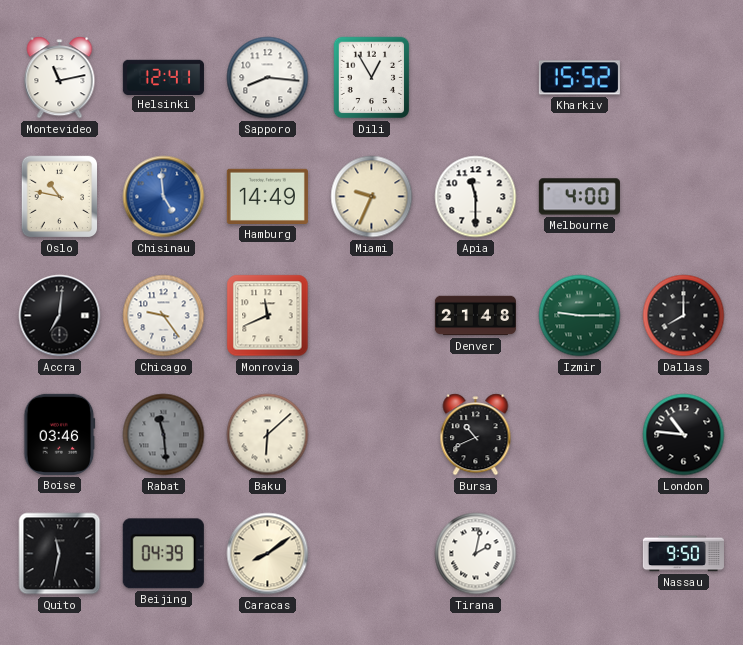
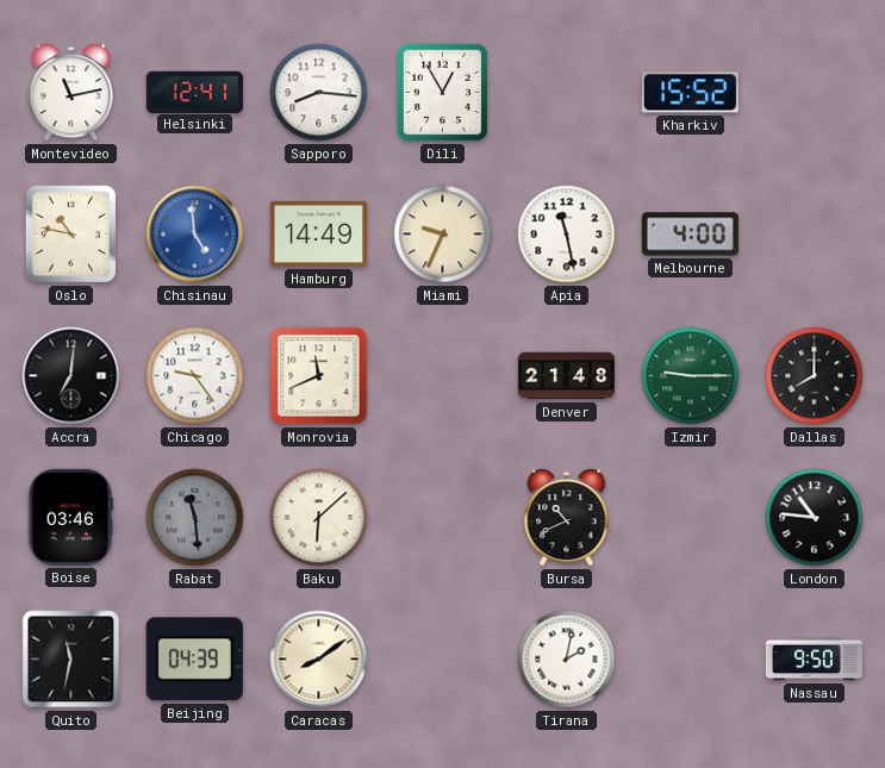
Apia: 11:30 -> 11:28
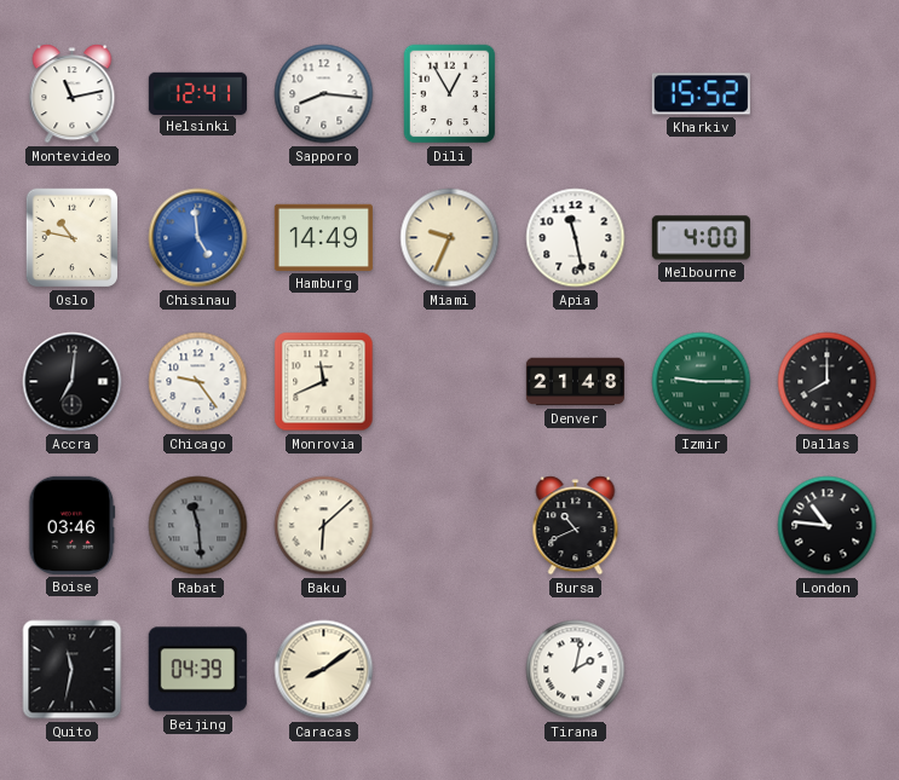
Nassau: 9:50 -> none
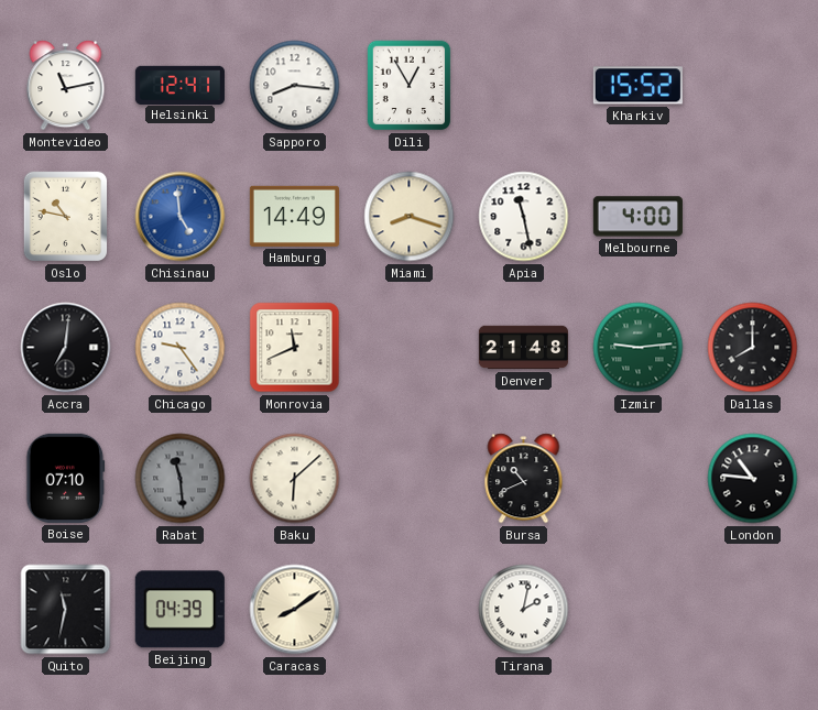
Miami: 9:34 -> 8:18
Izmir: 9:15 -> 9:14
Boise: 03:46 -> 07:10
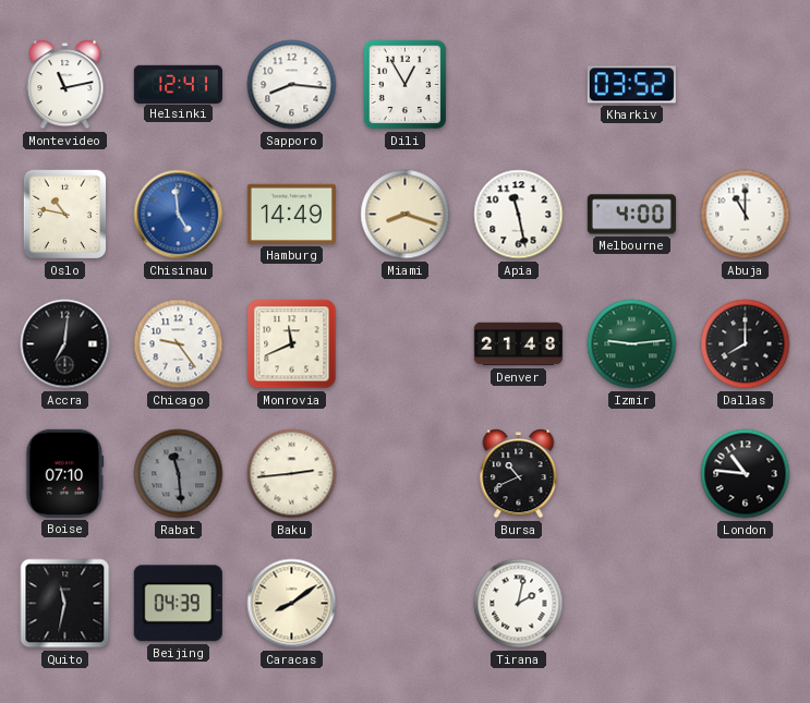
Kharkiv: 15:52 -> 03:52
Abuja: none -> 11:00
Baku: 6:08 -> 2:44
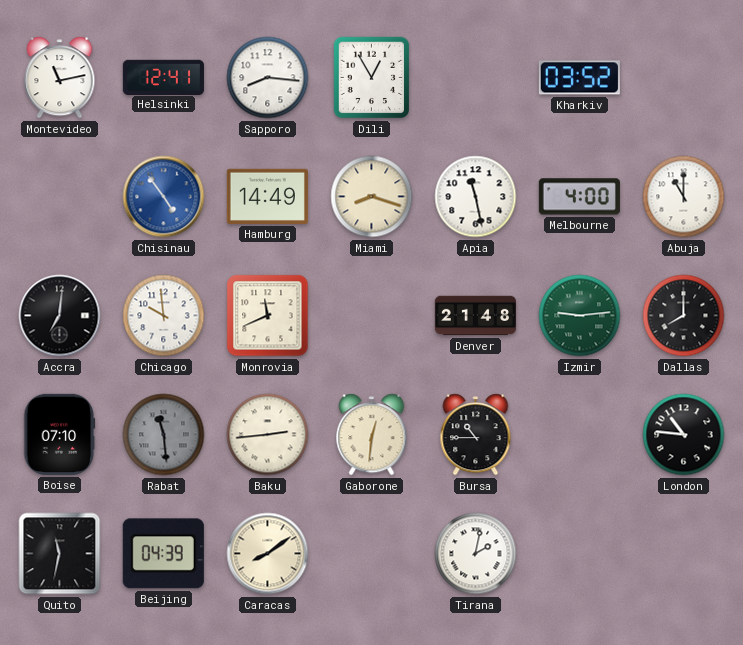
Oslo: 10:47 -> none
Chisinau: 4:59 -> 4:54
Chicago: 9:24 -> 9:59
Gaborone: none -> 12:31
Bursa: 10:41 -> 10:45
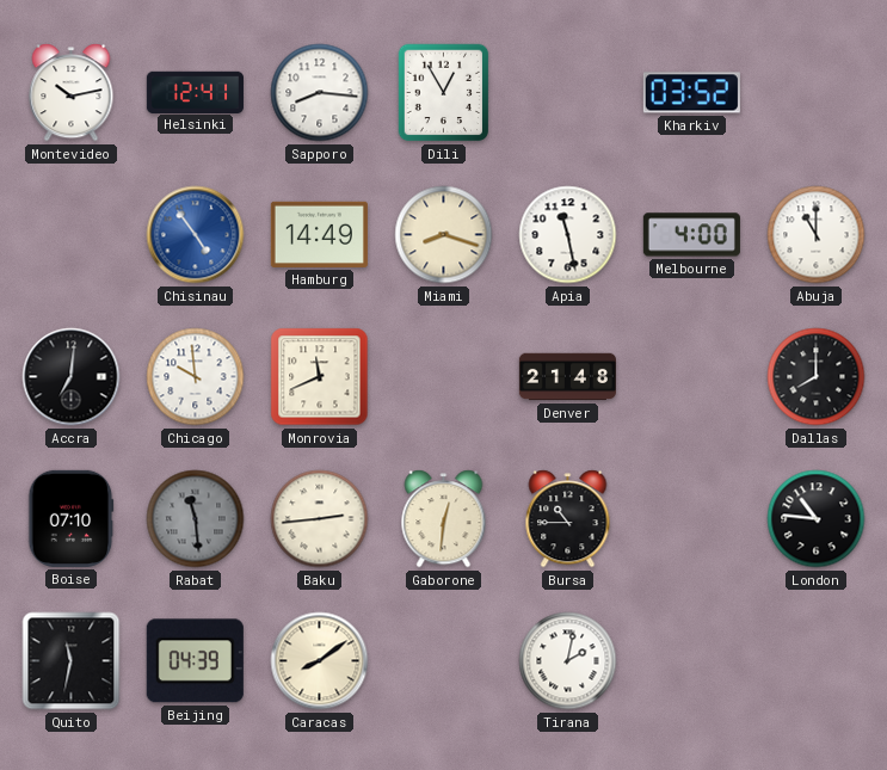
Montevideo: 11:13 -> 10:13
Izmir: 9:14 -> none
